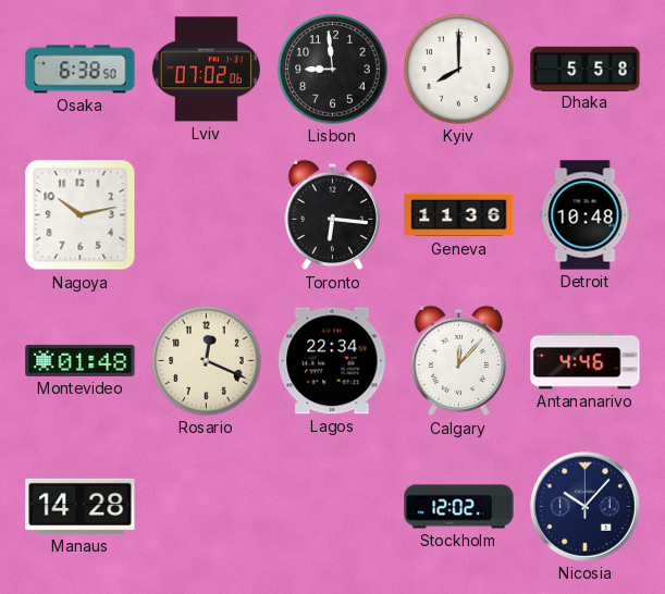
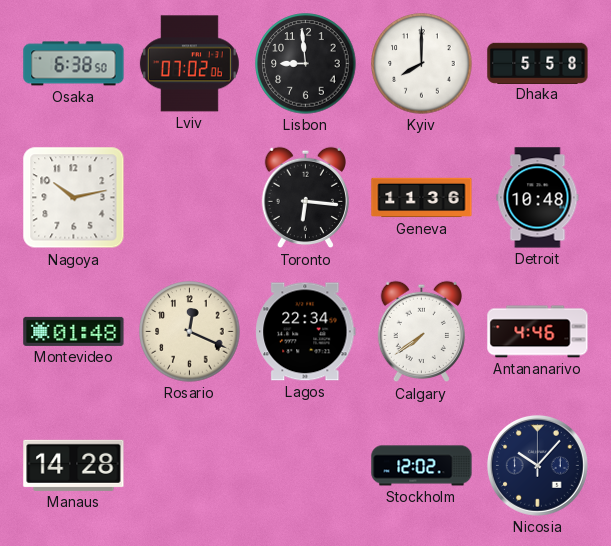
Calgary: 12:07 -> 7:39
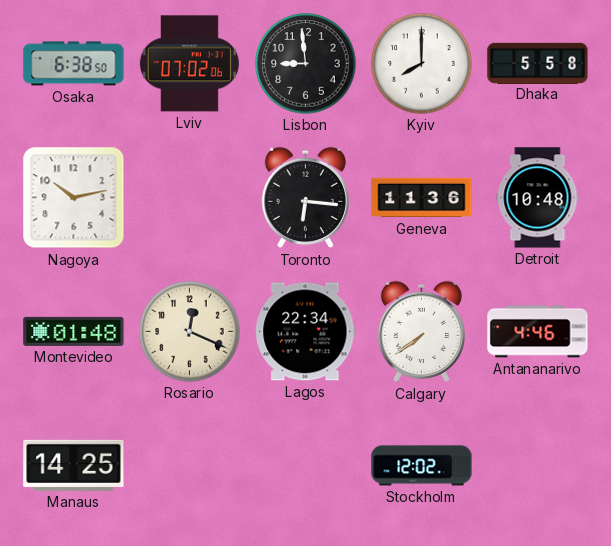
Manaus: 14:28 -> 14:25
Nicosia: 10:07 -> none
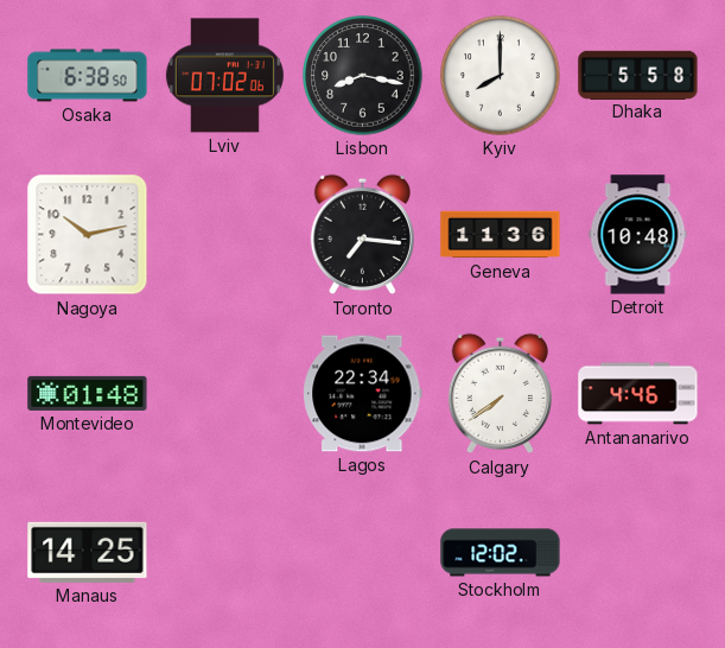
Lisbon: 8:59 -> 8:17
Toronto: 6:16 -> 7:16
Rosario: 12:19 -> none
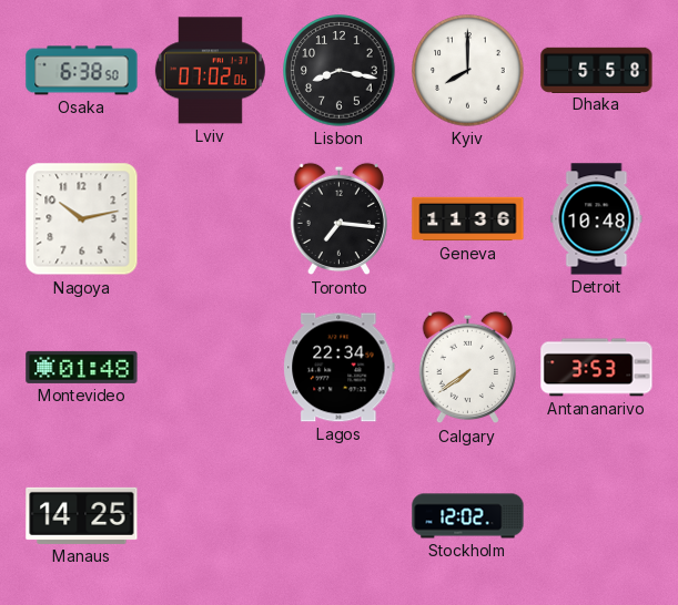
Antananarivo: 4:46 -> 3:53
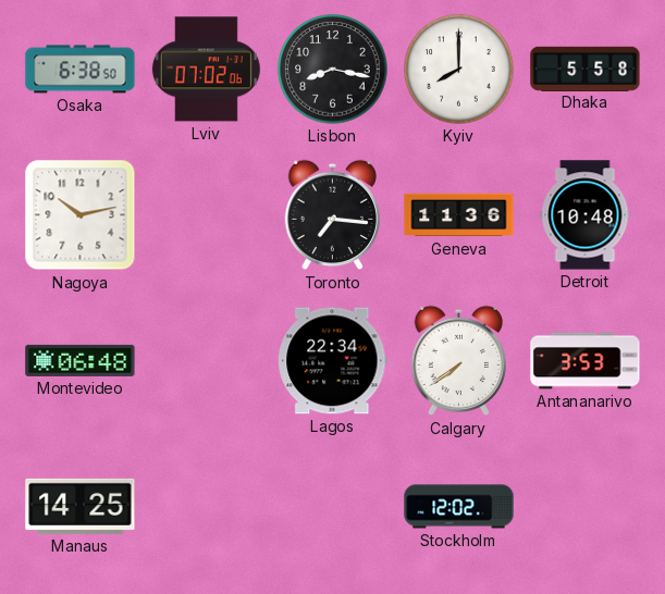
Montevideo: 01:48 -> 06:48
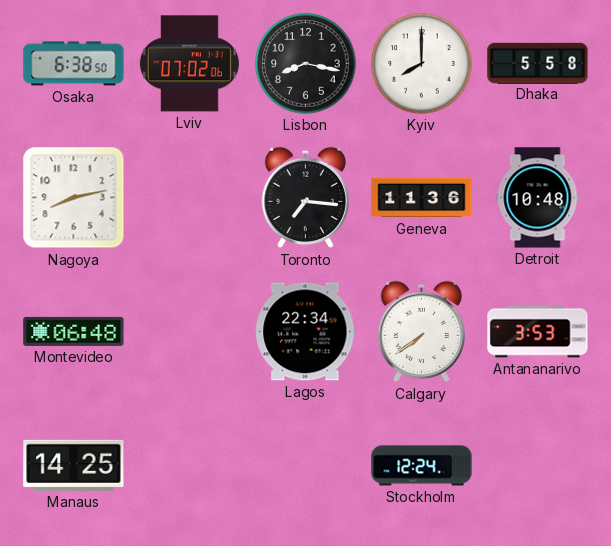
Nagoya: 10:13 -> 8:13
Stockholm: 12:02 -> 12:24
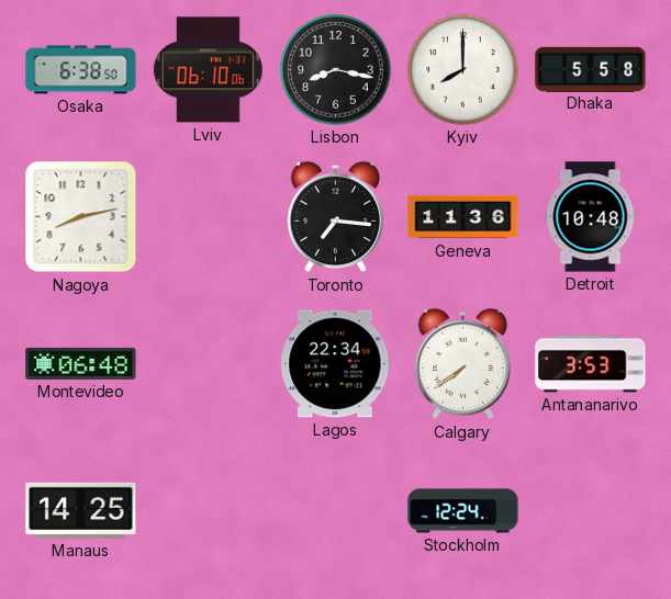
Lviv: 07:02 -> 06:10
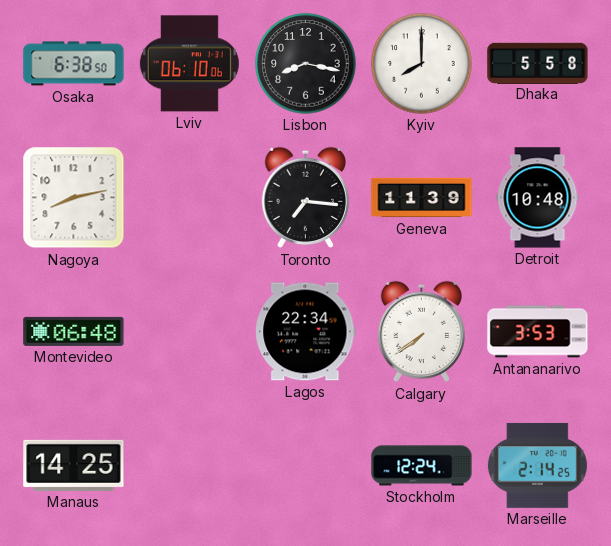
Geneva: 11:36 -> 11:39
Marseille: none -> 2:14
